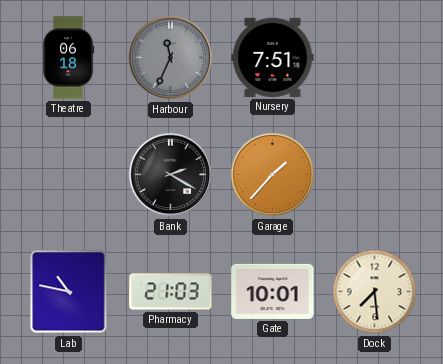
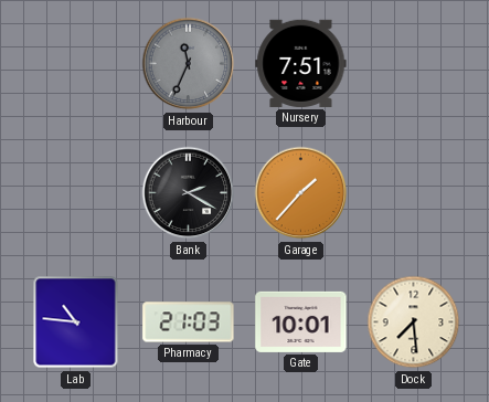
Theatre: 06:18 -> none
Lab: 10:47 -> 10:46
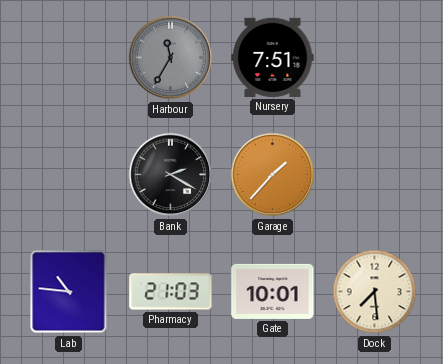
Harbour: 11:34 -> 11:35
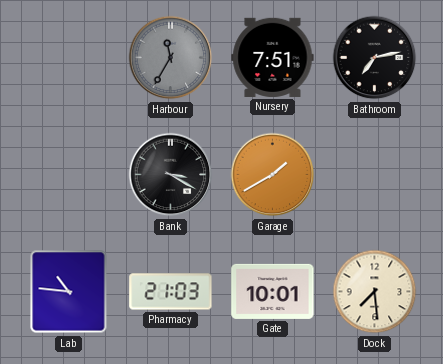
Bathroom: none -> 7:13
Bank: 2:20 -> 3:20
Garage: 1:37 -> 1:40
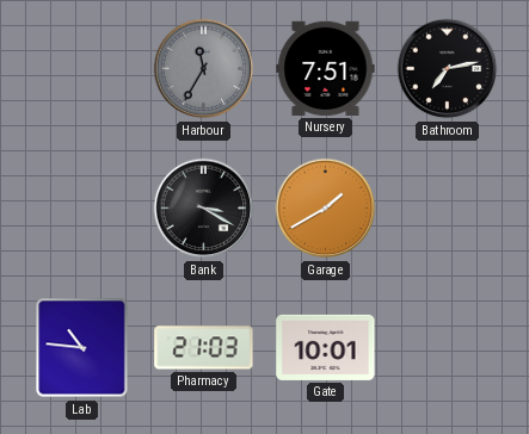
Dock: 7:29 -> none
